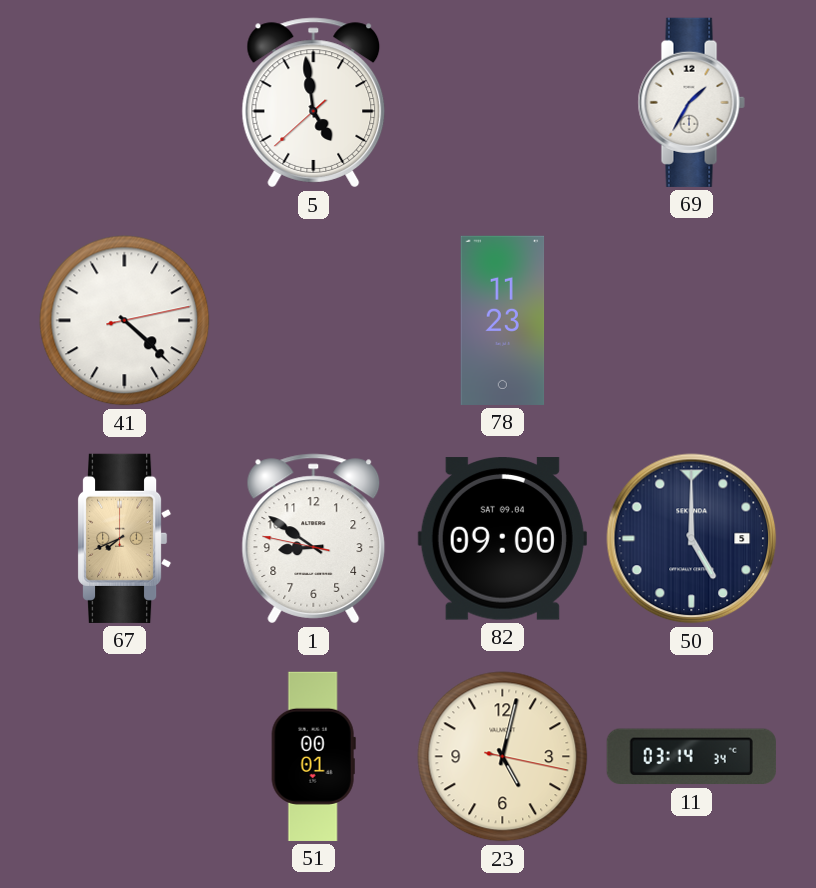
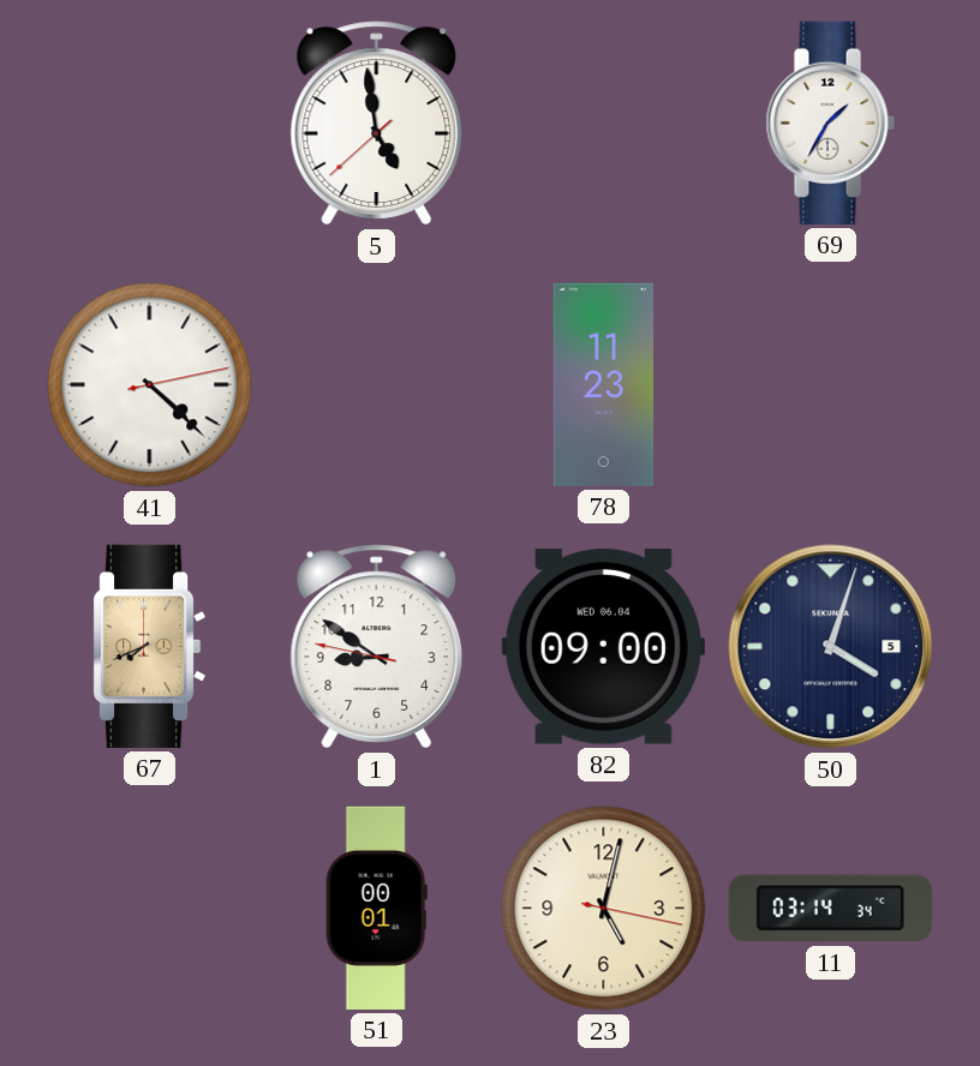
82 date: SAT 09.04 -> WED 06.04
50: 5:00 -> 4:03
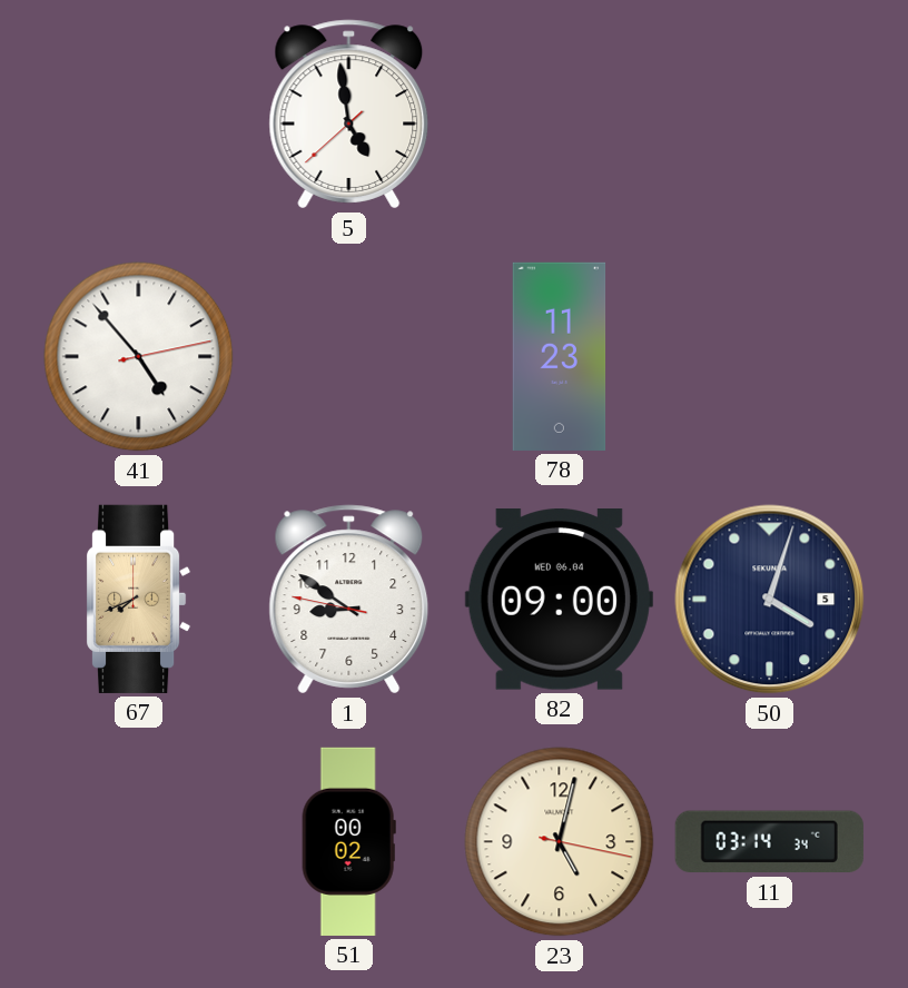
69: 1:35 -> none
41: 4:22 -> 4:53
51: 00:01 -> 00:02
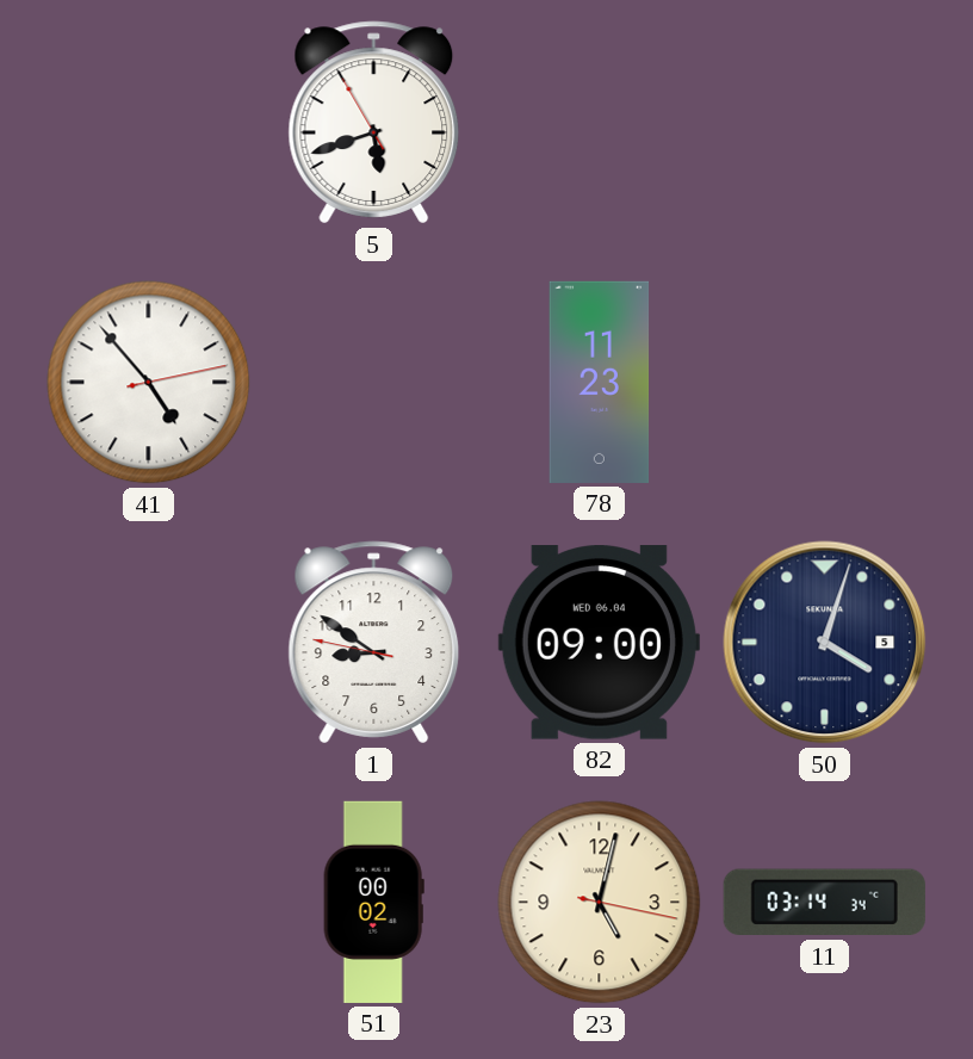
5: 4:58 -> 5:41
67: 7:41 -> none
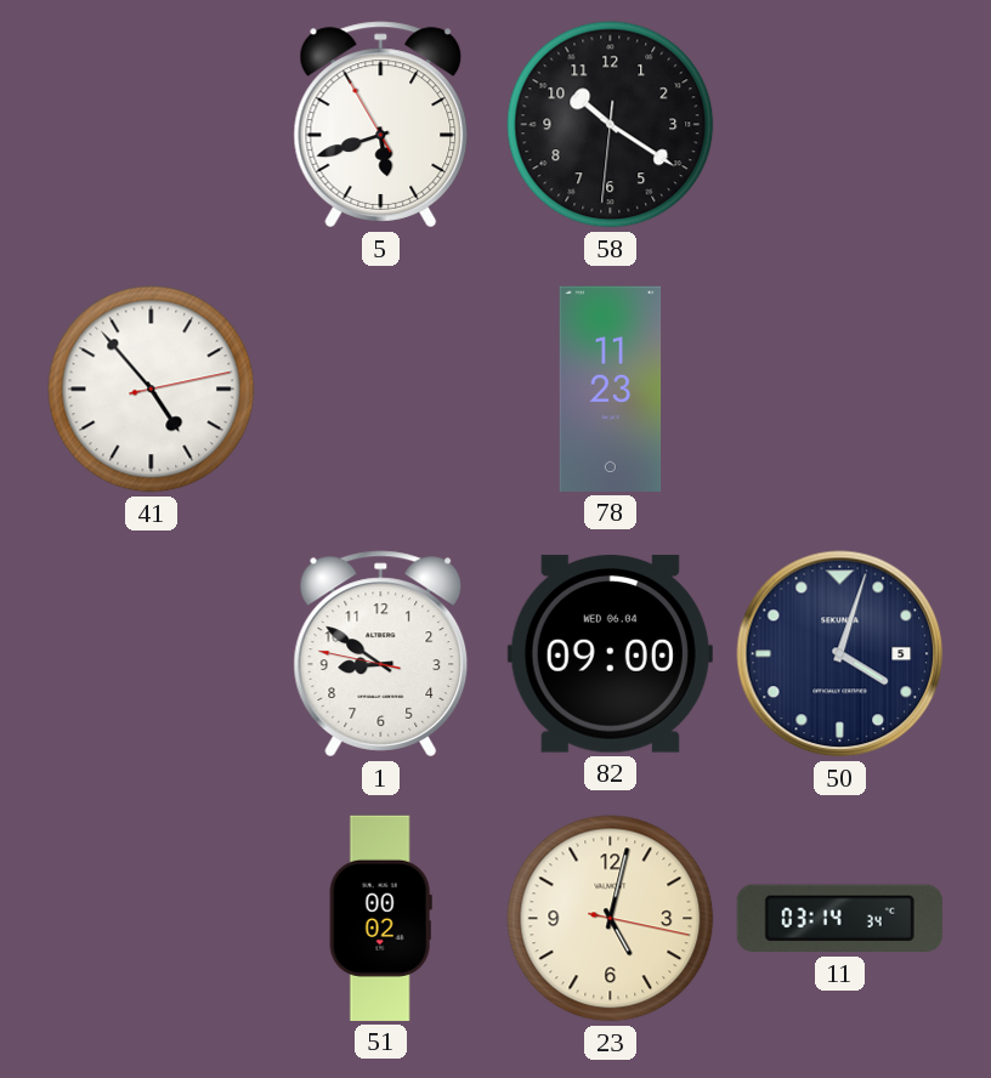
58: none -> 10:20
